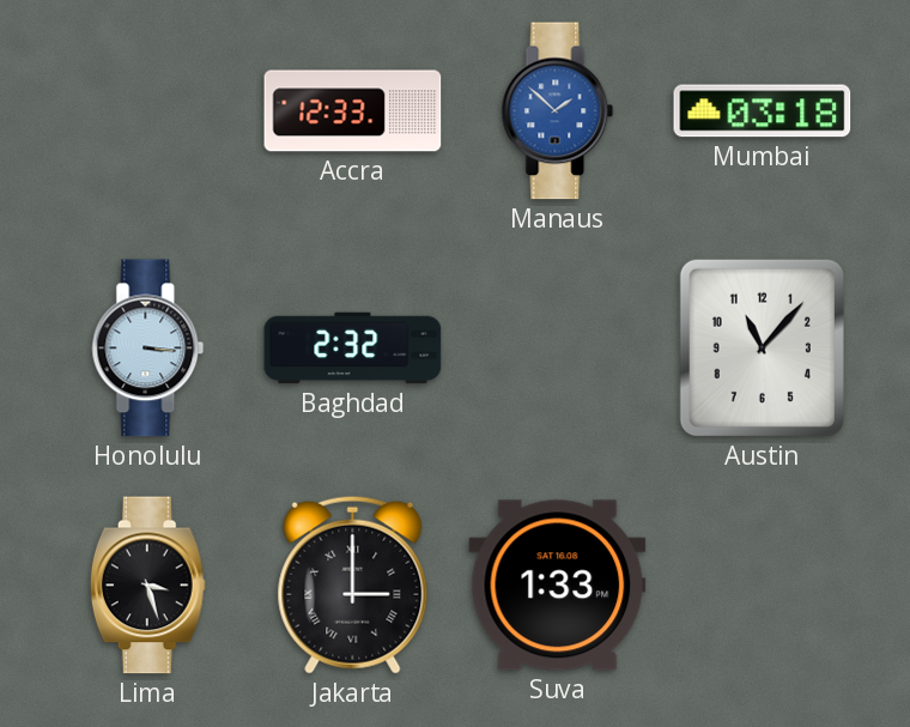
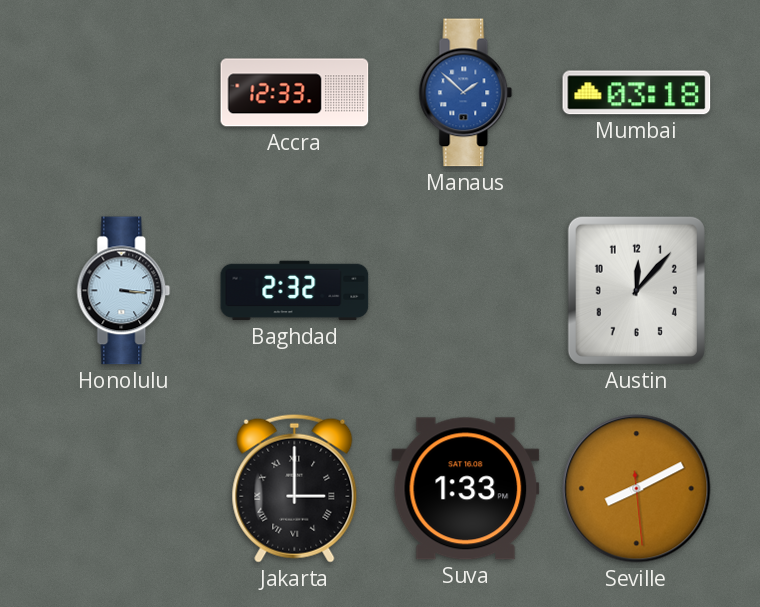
Austin: 11:07 -> 12:07
Lima: 3:27 -> none
Seville: none -> 8:10
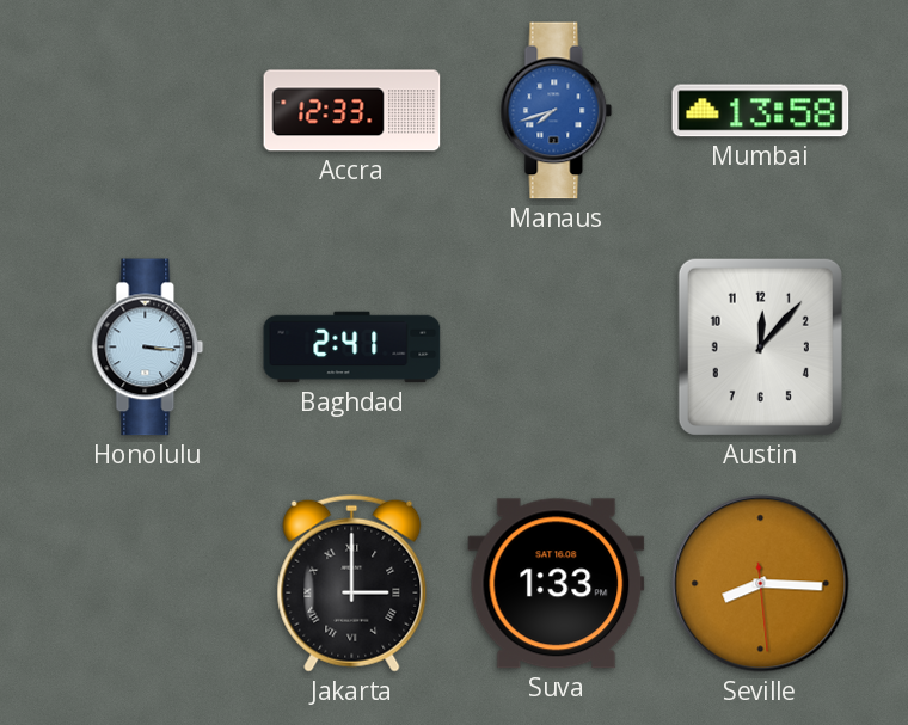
Manaus: 1:52 -> 7:42
Mumbai: 03:18 -> 13:58
Baghdad: 2:32 -> 2:41
Seville: 8:10 -> 8:15
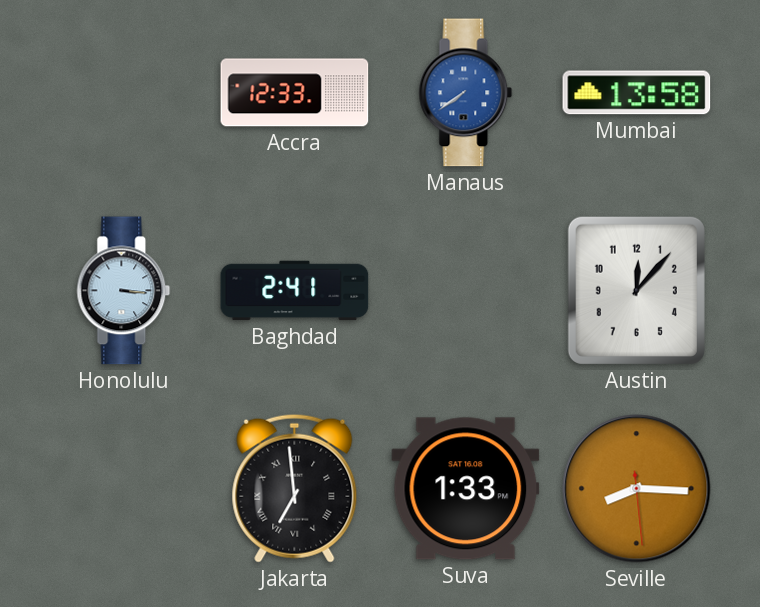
Manaus: 7:42 -> 7:39
Jakarta: 3:00 -> 6:59
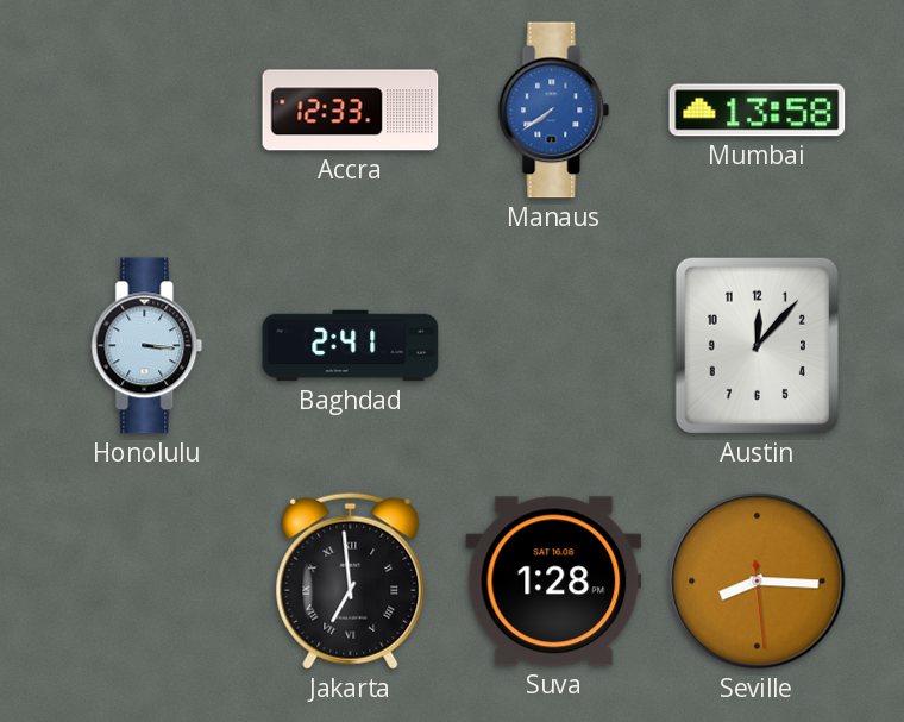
Suva: 1:33 -> 1:28
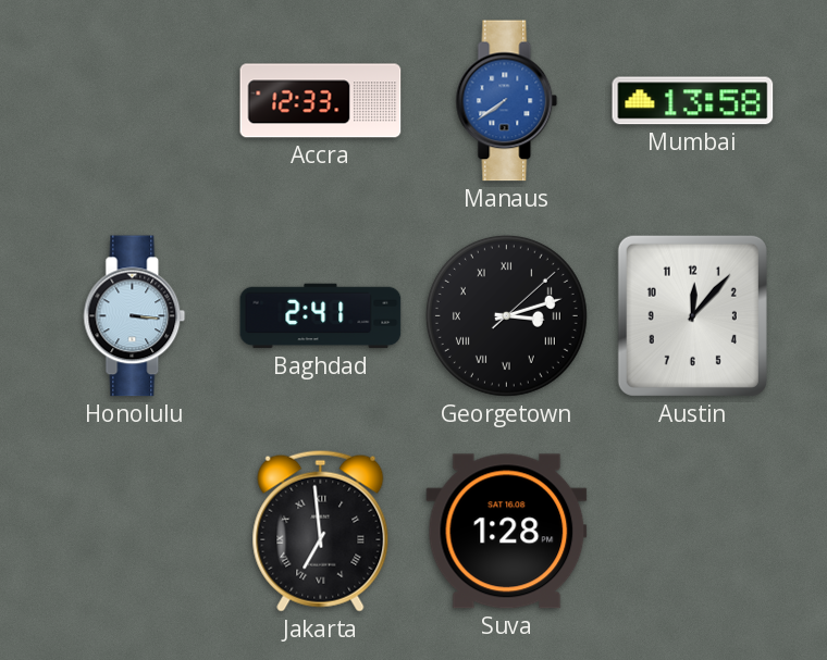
Georgetown: none -> 3:12
Seville: 8:15 -> none
